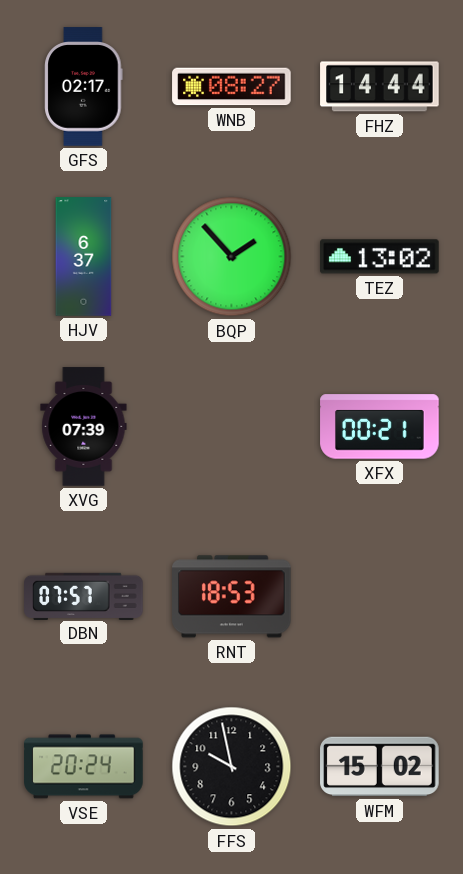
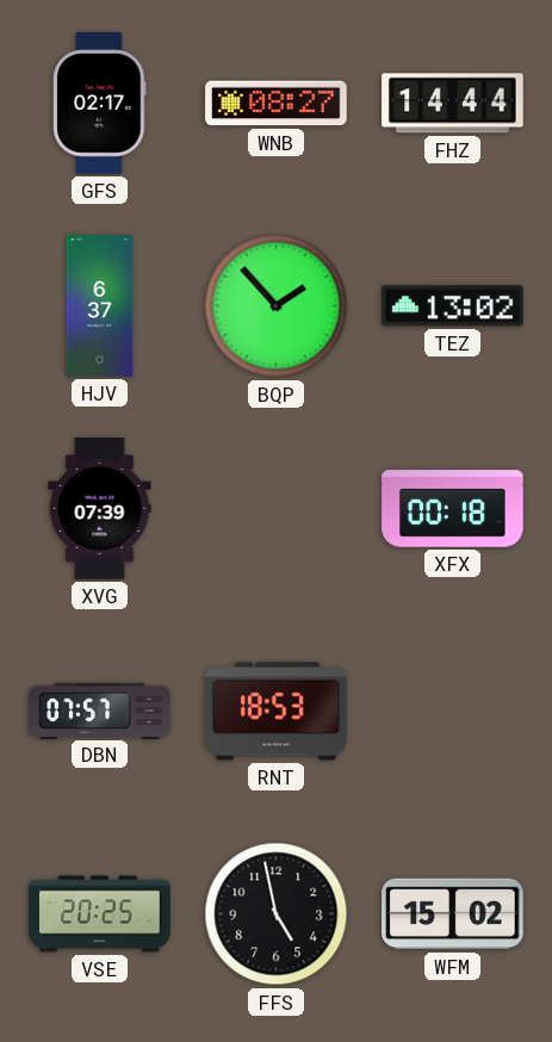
XFX: 00:21 -> 00:18
VSE: 20:24 -> 20:25
FFS: 9:58 -> 4:58
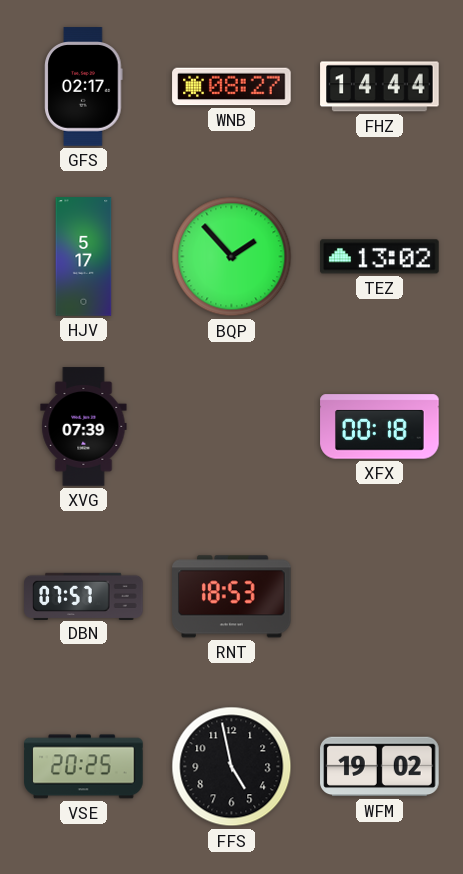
HJV: 6:37 -> 5:17
WFM: 15:02 -> 19:02
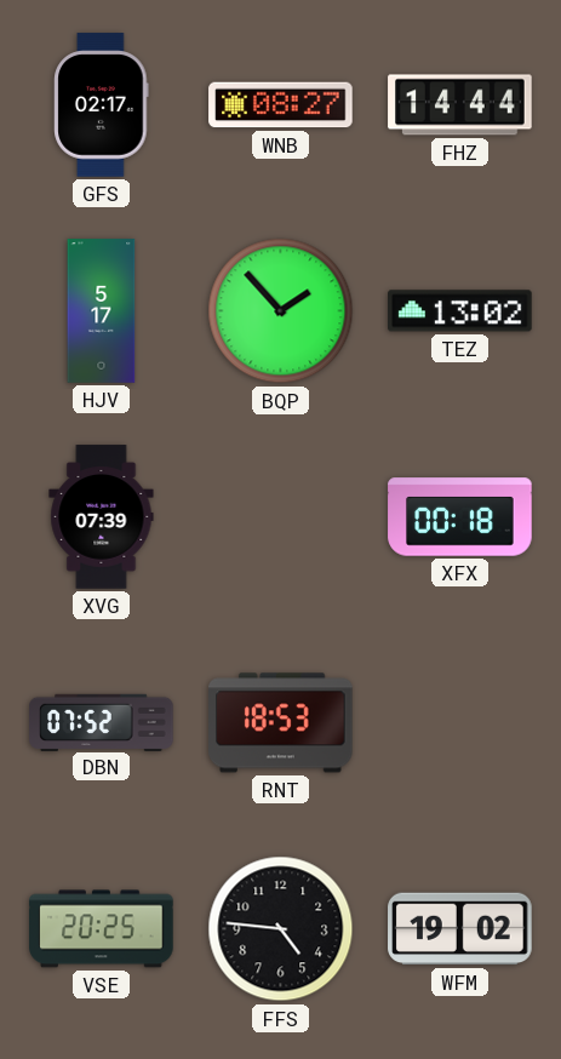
DBN: 07:57 -> 07:52
FFS: 4:58 -> 4:46
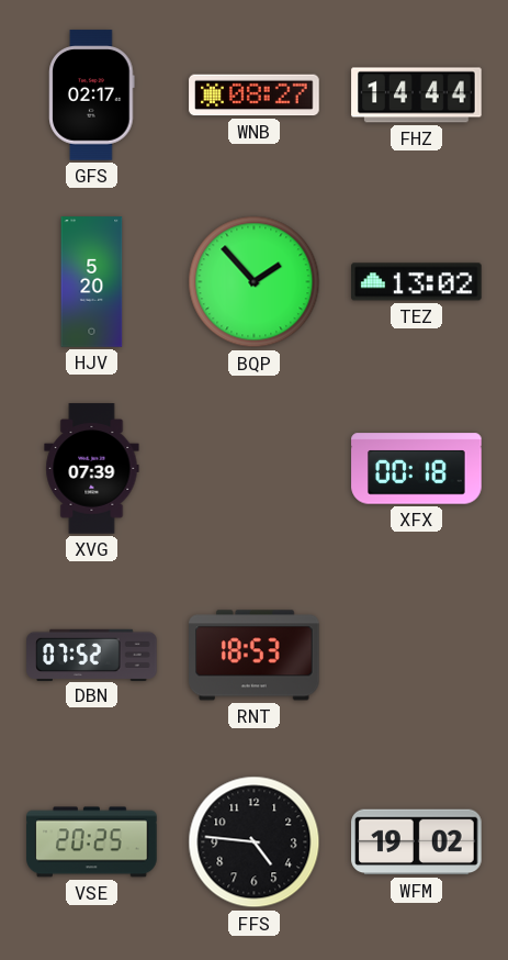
HJV: 5:17 -> 5:20
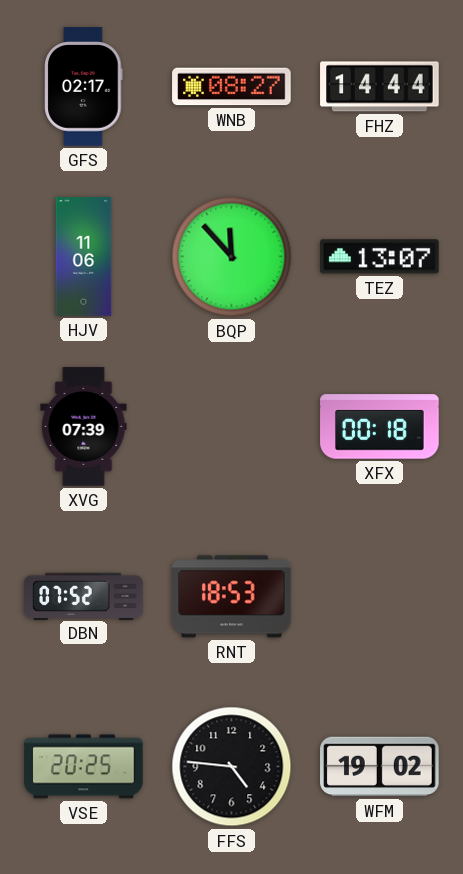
HJV: 5:20 -> 11:06
BQP: 1:53 -> 11:53
TEZ: 13:02 -> 13:07
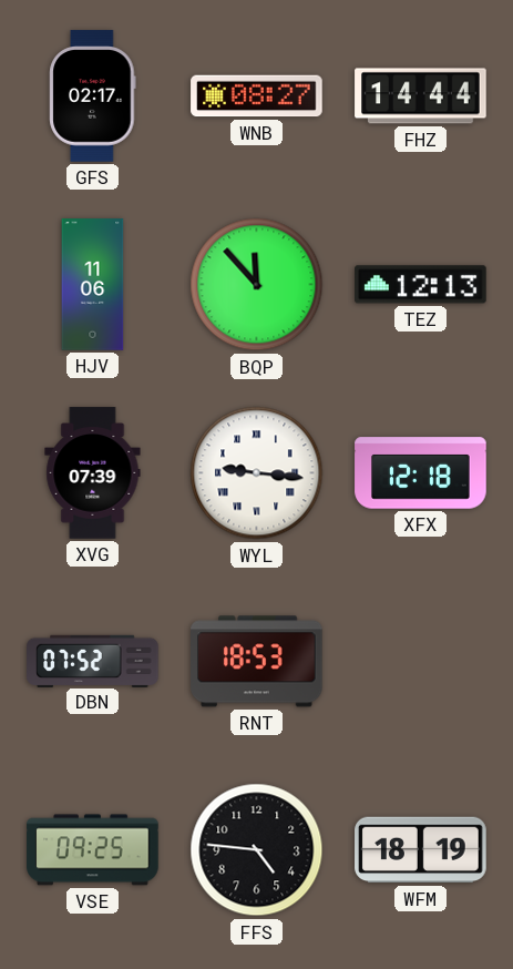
TEZ: 13:07 -> 12:13
WYL: none -> 9:16
XFX: 00:18 -> 12:18
VSE: 20:25 -> 09:25
WFM: 19:02 -> 18:19
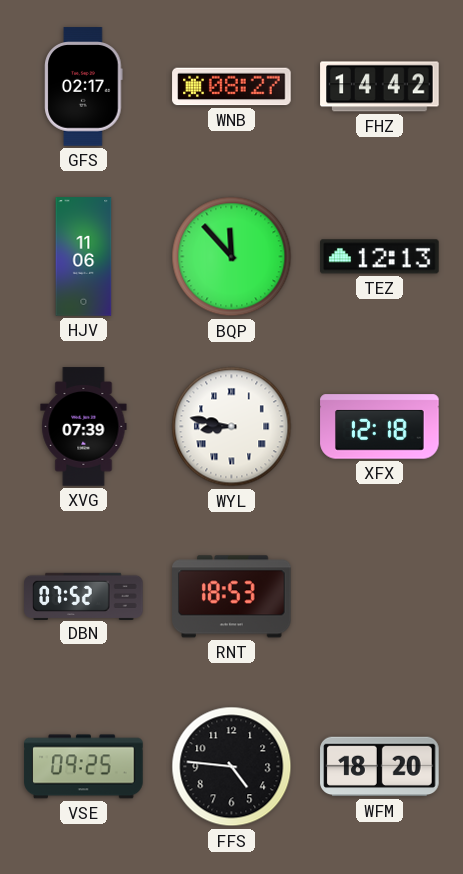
FHZ: 14:44 -> 14:42
WYL: 9:16 -> 8:47
WFM: 18:19 -> 18:20
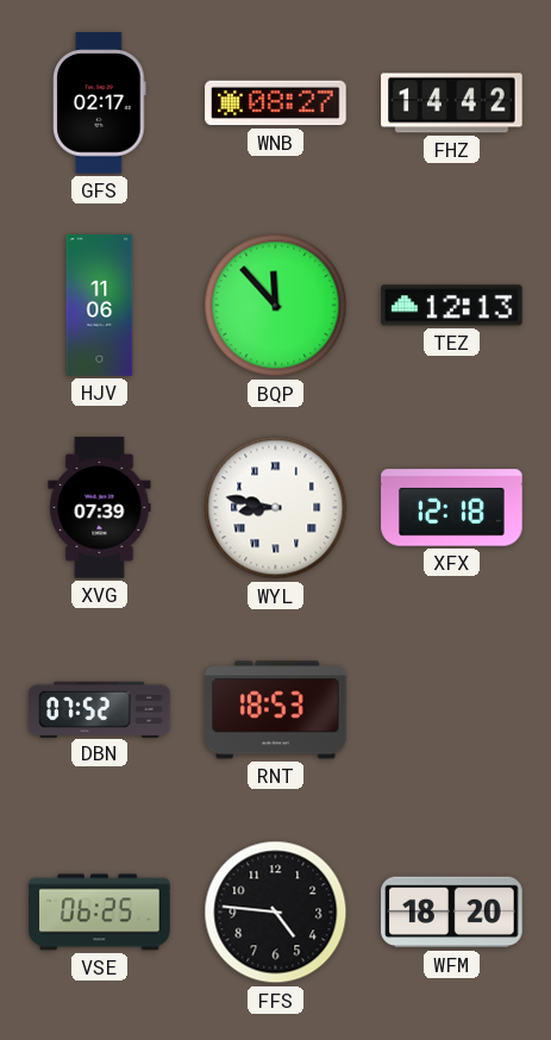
VSE: 09:25 -> 06:25
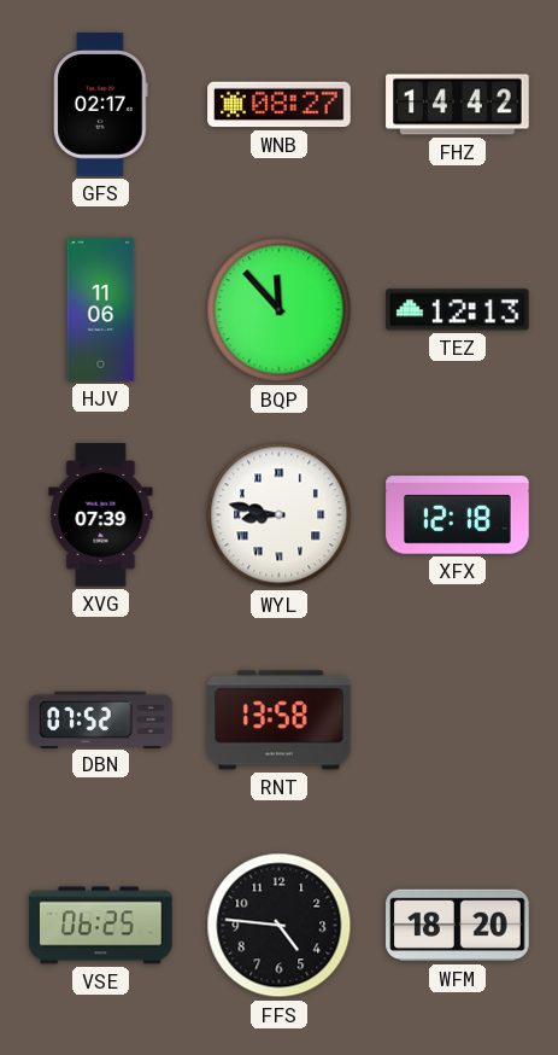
RNT: 18:53 -> 13:58
